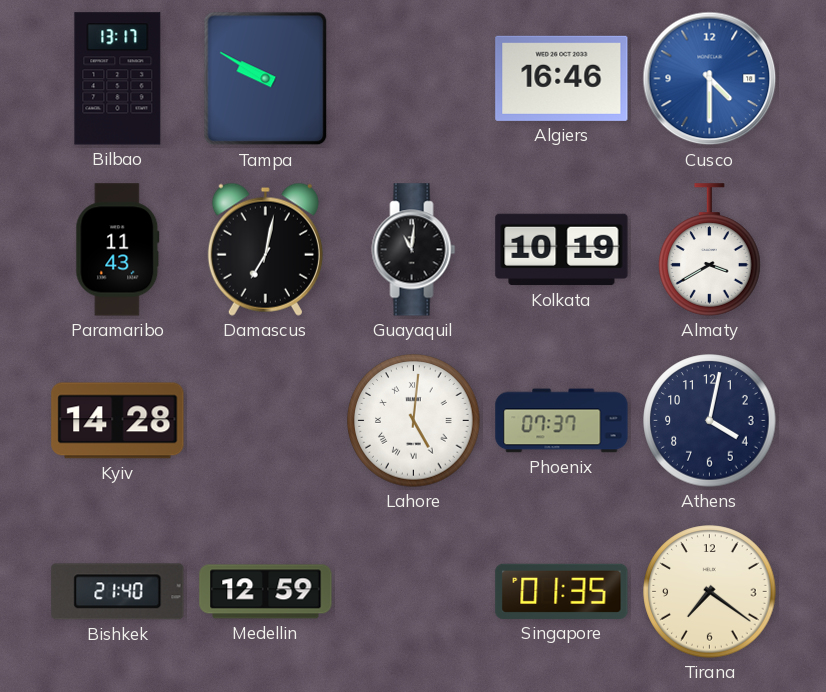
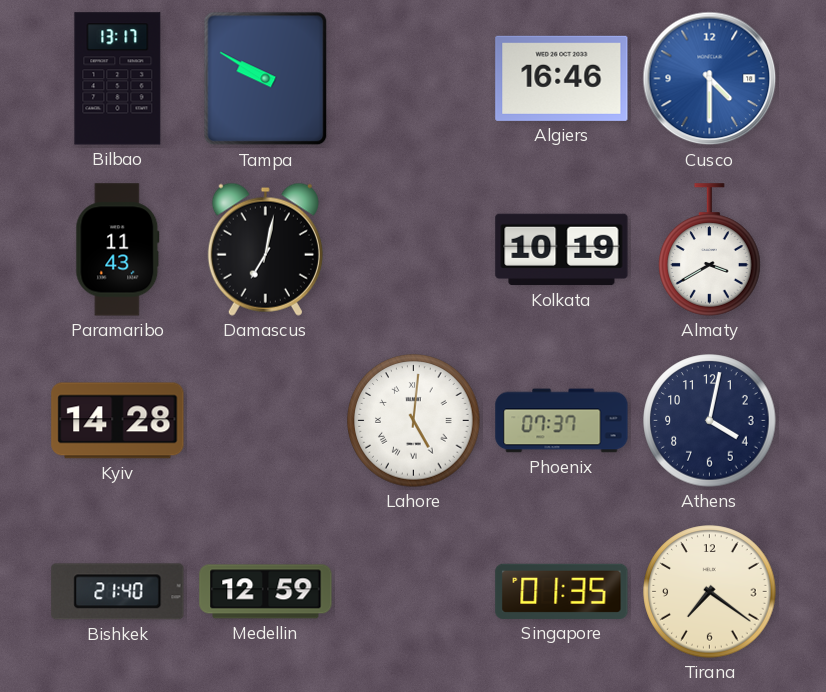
Guayaquil: 11:01 -> none
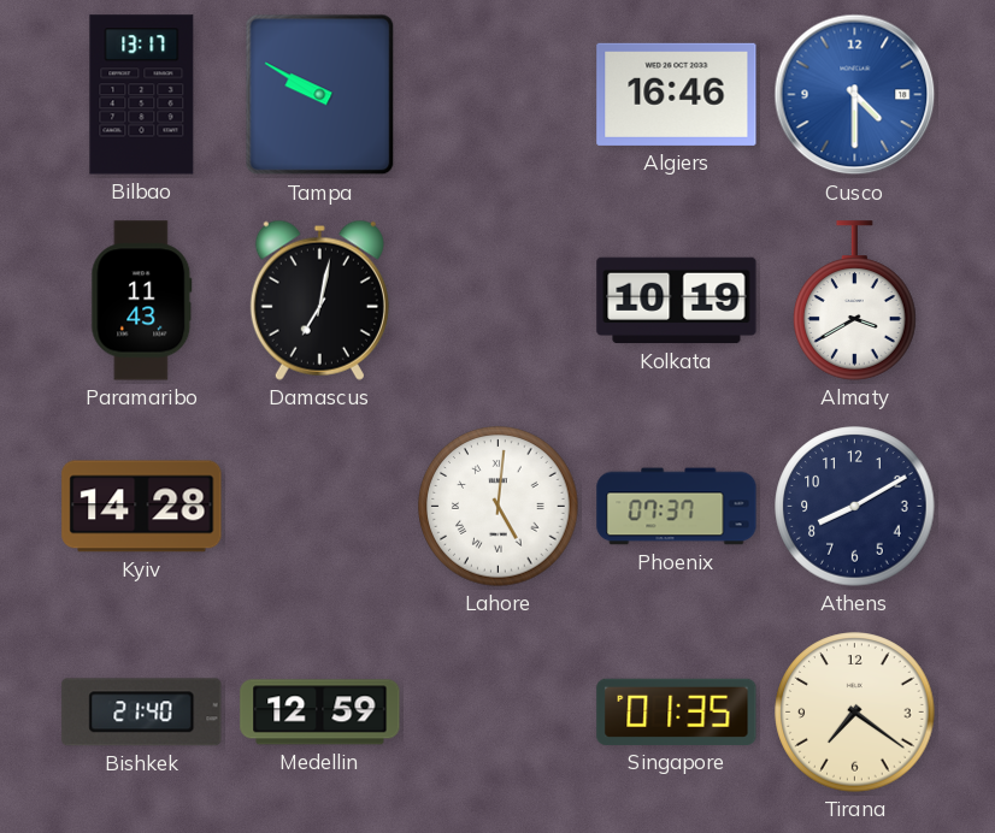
Athens: 4:02 -> 8:10
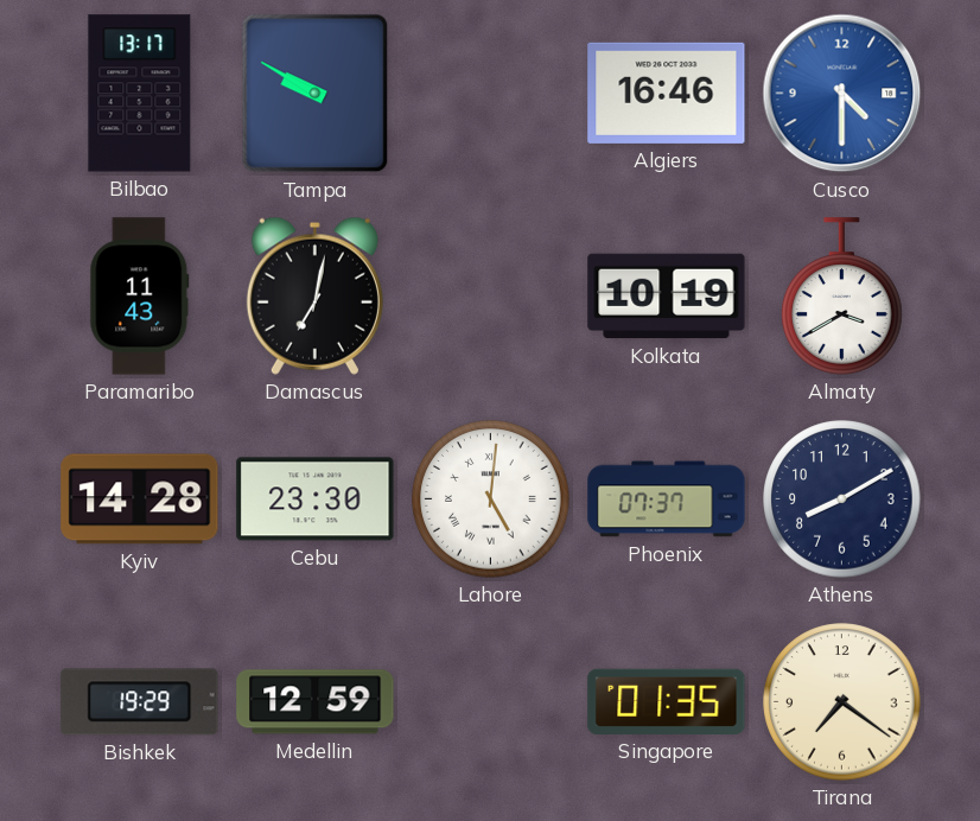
Cebu: none -> 23:30
Bishkek: 21:40 -> 19:29
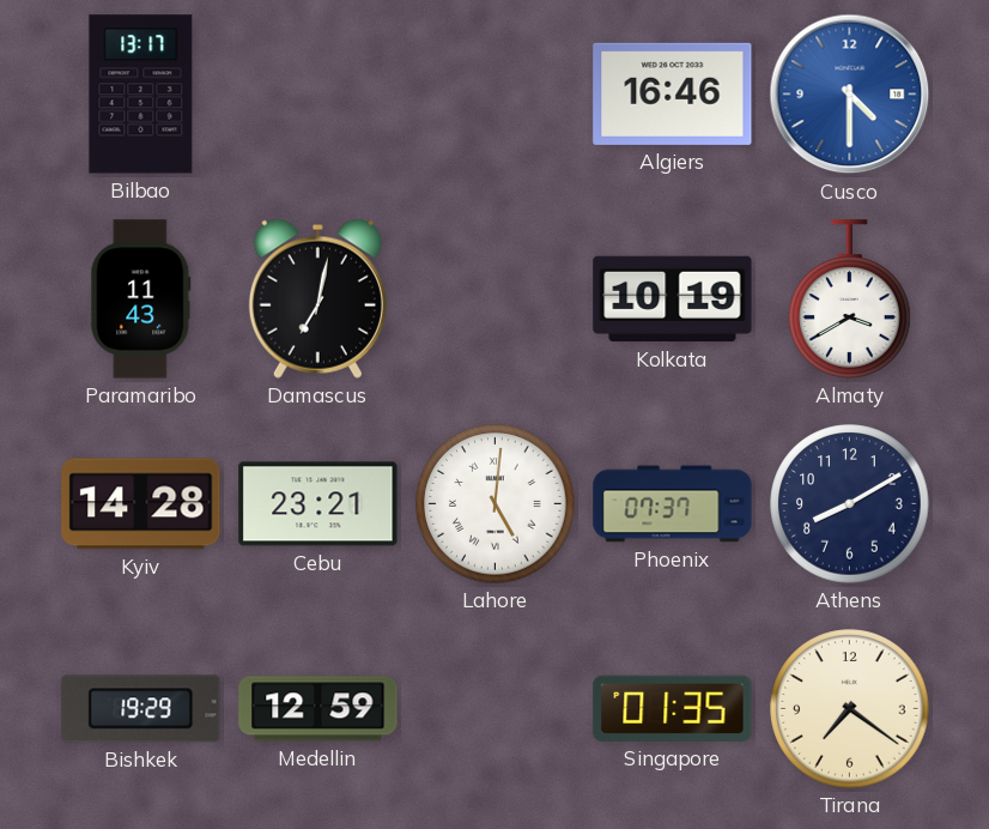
Tampa: 9:50 -> none
Cebu: 23:30 -> 23:21
